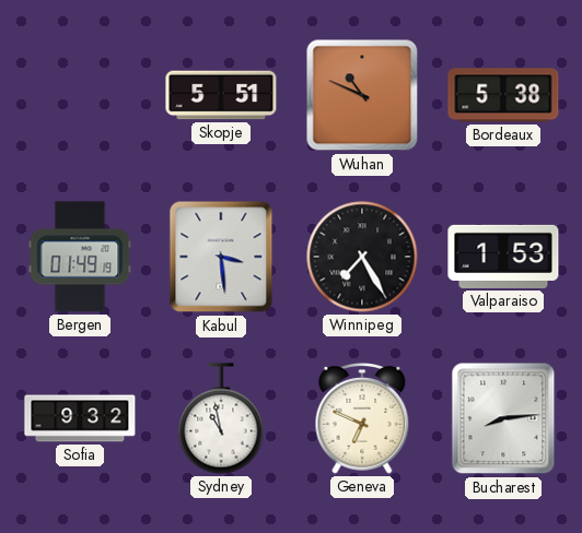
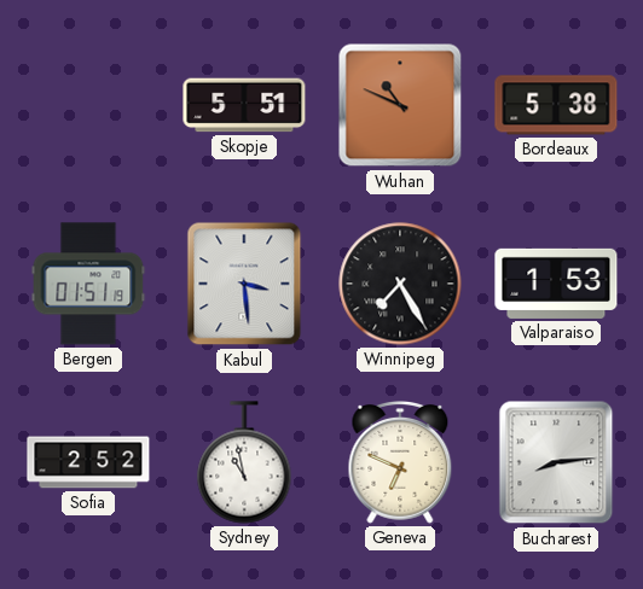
Bergen: 01:49 -> 01:51
Sofia: 9:32 -> 2:52
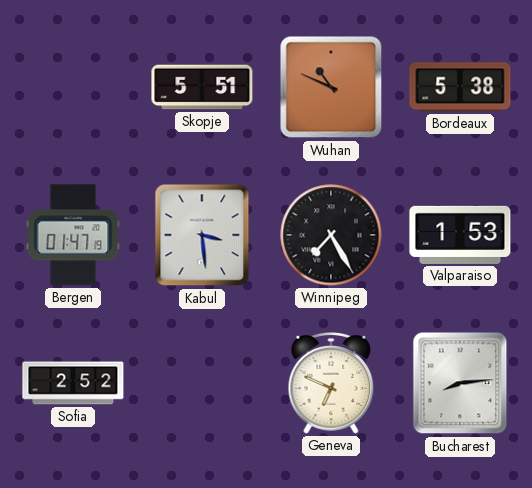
Bergen: 01:51 -> 01:47
Sydney: 10:58 -> none
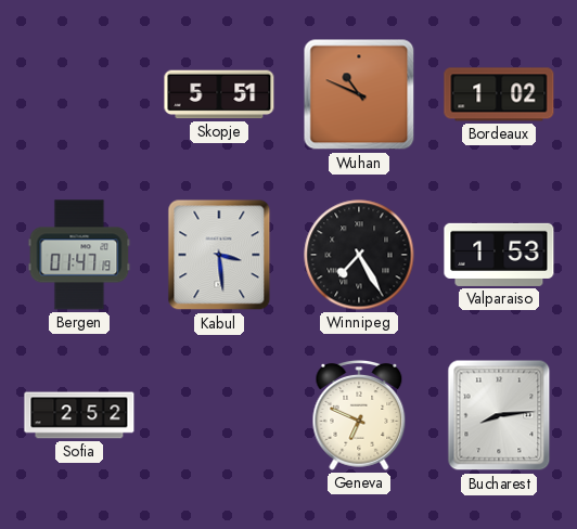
Bordeaux: 5:38 -> 1:02
